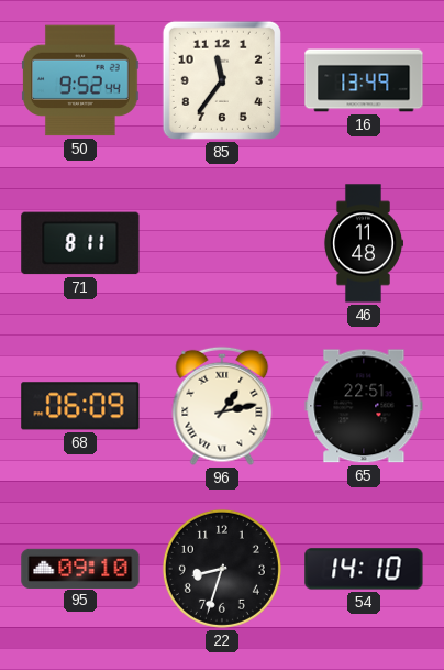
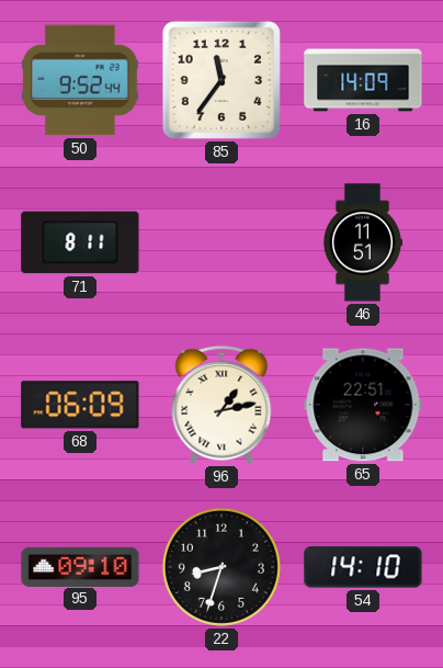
16: 13:49 -> 14:09
46: 11:48 -> 11:51
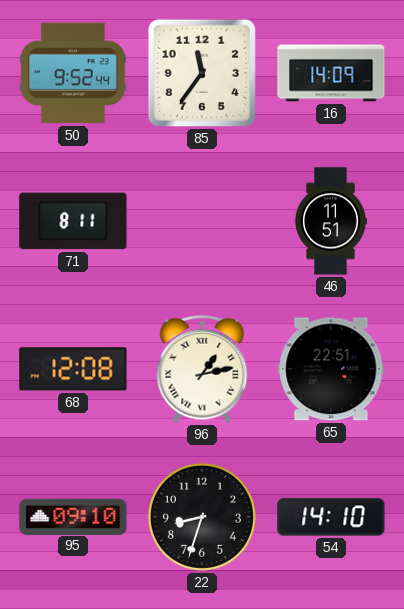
68: 06:09 -> 12:08
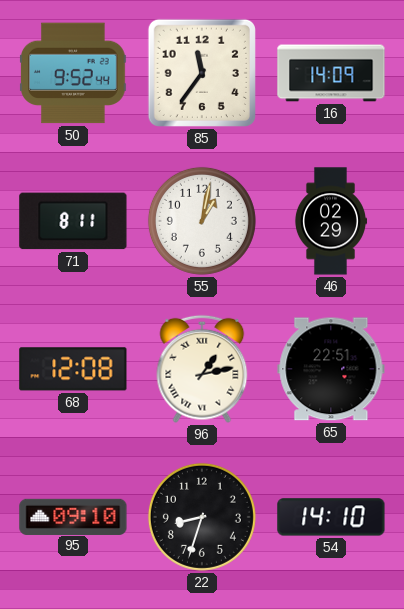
55: none -> 1:02
46: 11:51 -> 02:29
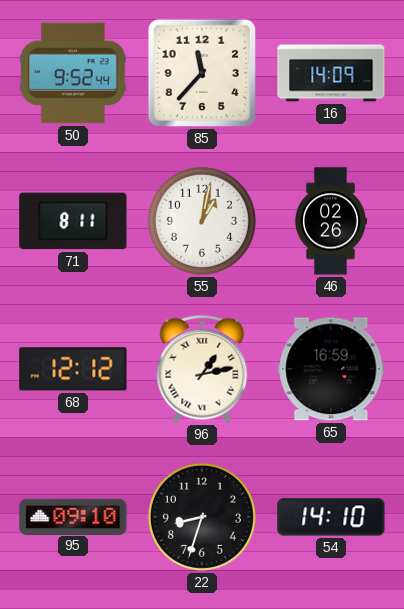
85: 11:36 -> 11:37
46: 02:29 -> 02:26
68: 12:08 -> 12:12
65: 22:51 -> 16:59
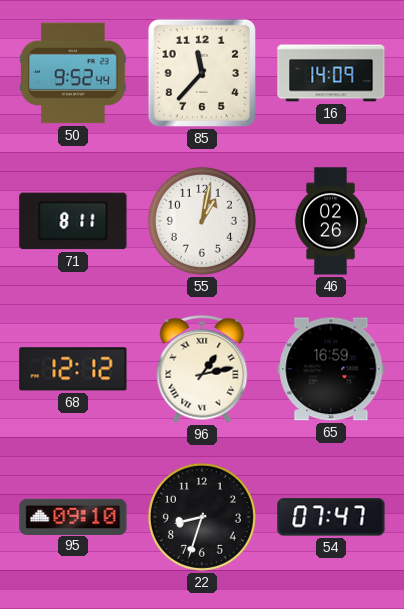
54: 14:10 -> 07:47
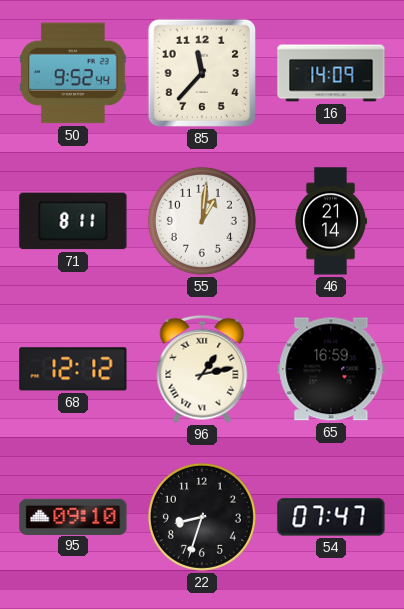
55: 1:02 -> 1:01
46: 02:26 -> 21:14
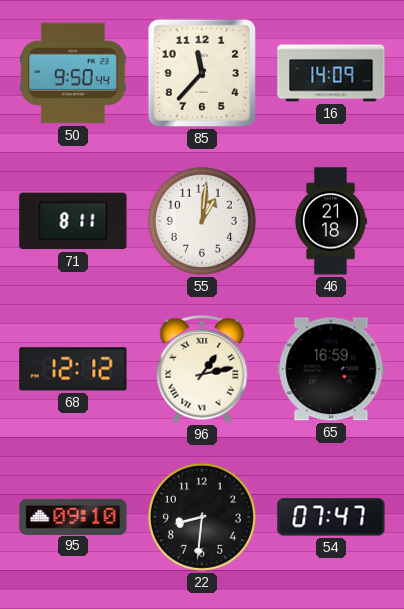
50: 9:52 -> 9:50
46: 21:14 -> 21:18
22: 8:33 -> 8:31
